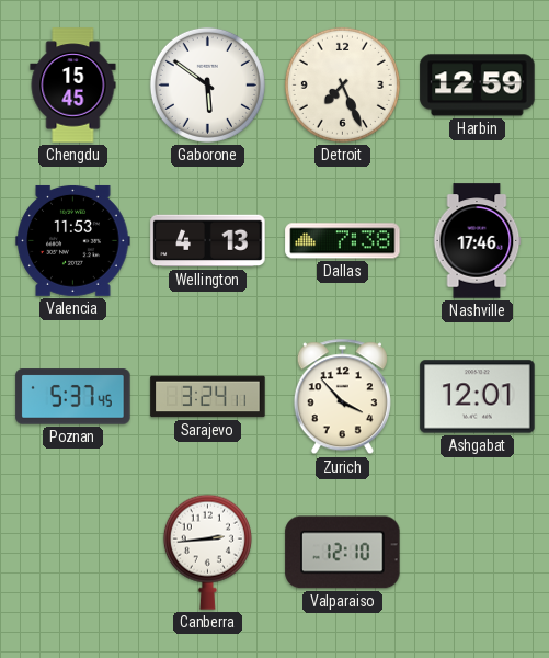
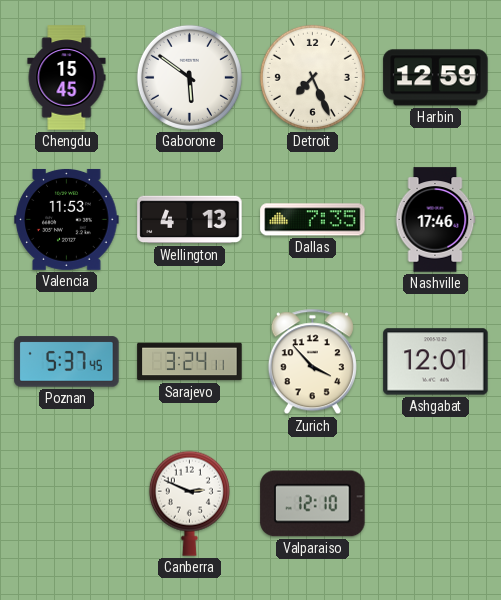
Dallas: 7:38 -> 7:35
Canberra: 2:44 -> 2:49
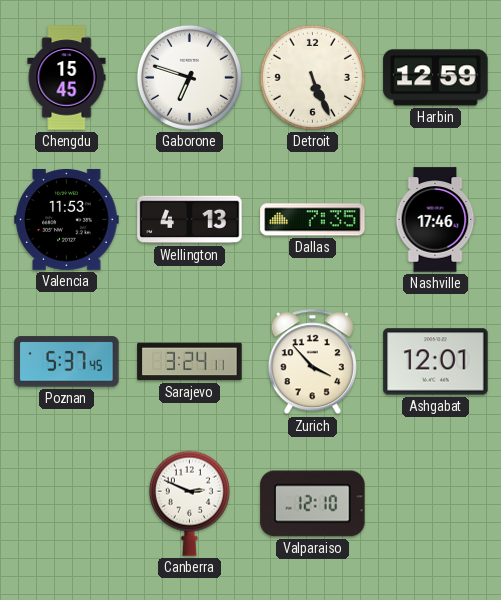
Gaborone: 5:51 -> 6:48
Detroit: 7:26 -> 5:26
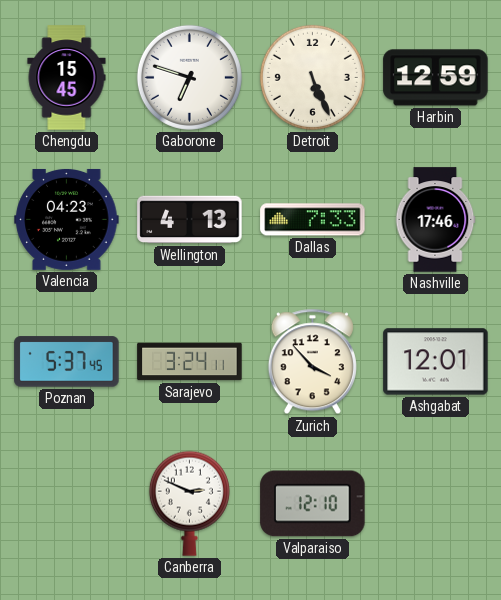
Valencia: 11:53 -> 04:23
Dallas: 7:35 -> 7:33
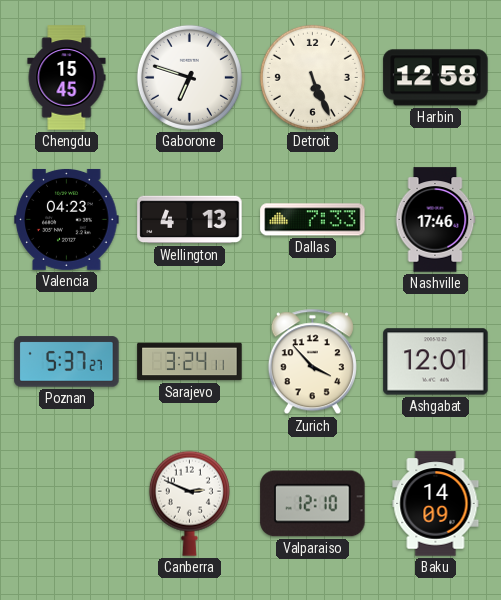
Harbin: 12:59 -> 12:58
Poznan: 5:37:45 -> 5:37:27
Baku: none -> 14:09
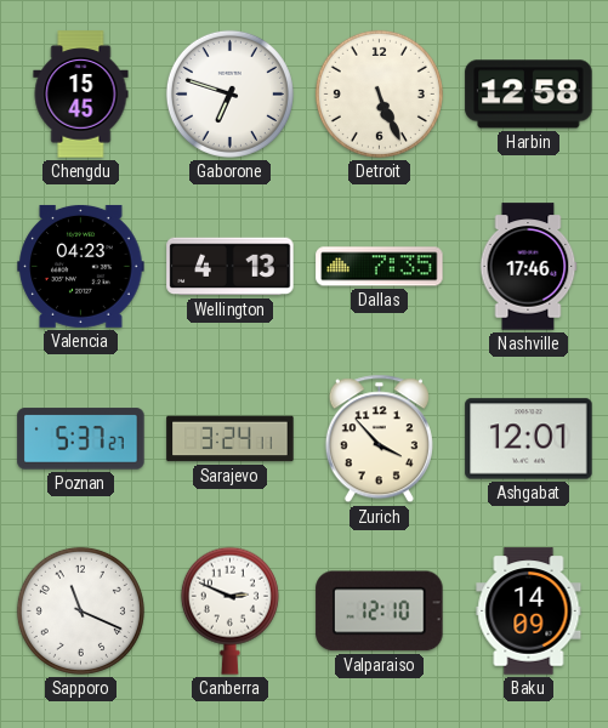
Dallas: 7:33 -> 7:35
Sapporo: none -> 11:19
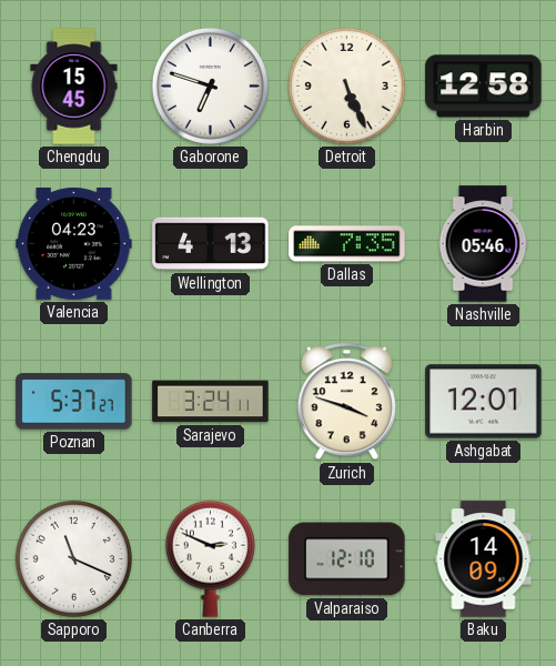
Nashville: 17:46 -> 05:46
Zurich: 3:53 -> 3:48
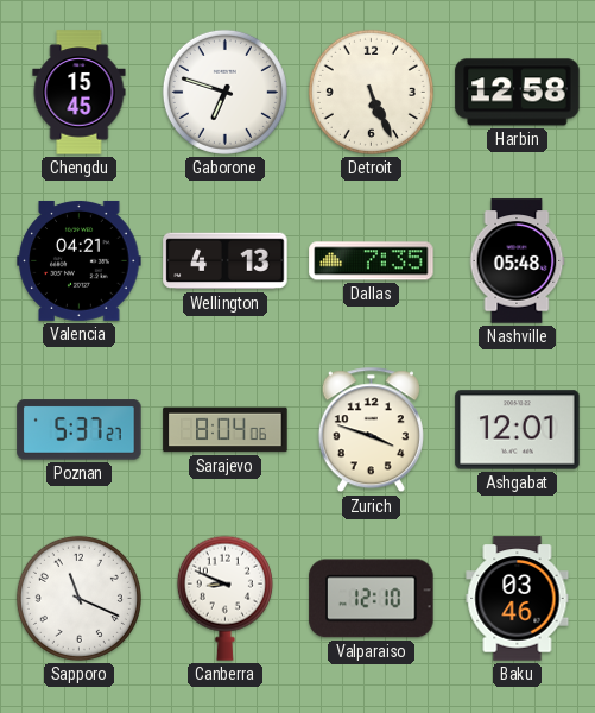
Valencia: 04:23 -> 04:21
Nashville: 05:46 -> 05:48
Sarajevo: 3:24 -> 8:04
Canberra: 2:49 -> 8:49
Baku: 14:09 -> 03:46
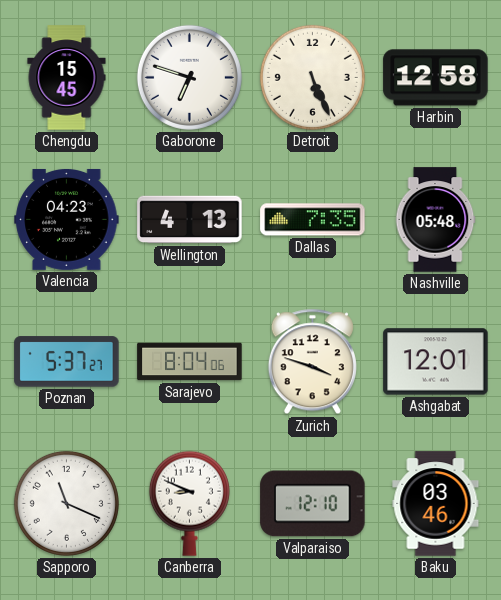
Valencia: 04:21 -> 04:23
